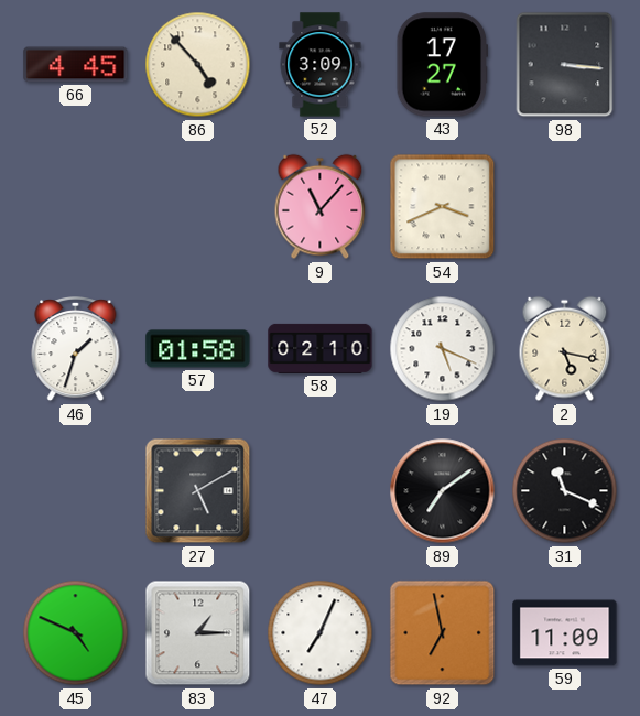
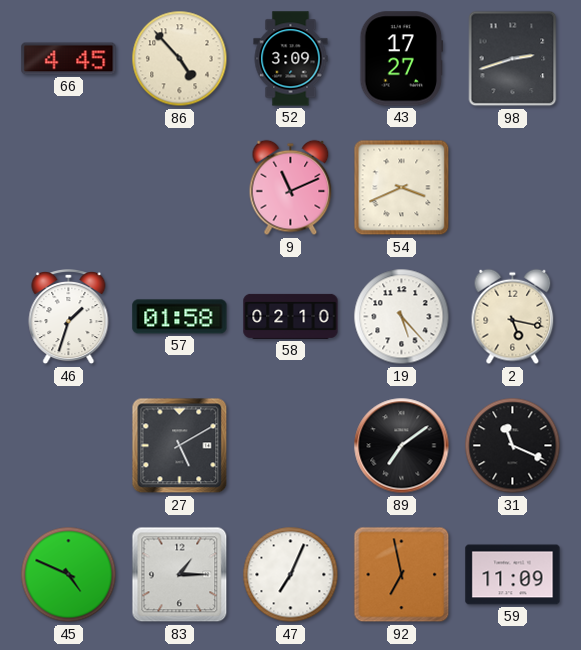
98: 3:16 -> 2:42
9: 11:07 -> 11:11
19: 5:19 -> 5:23
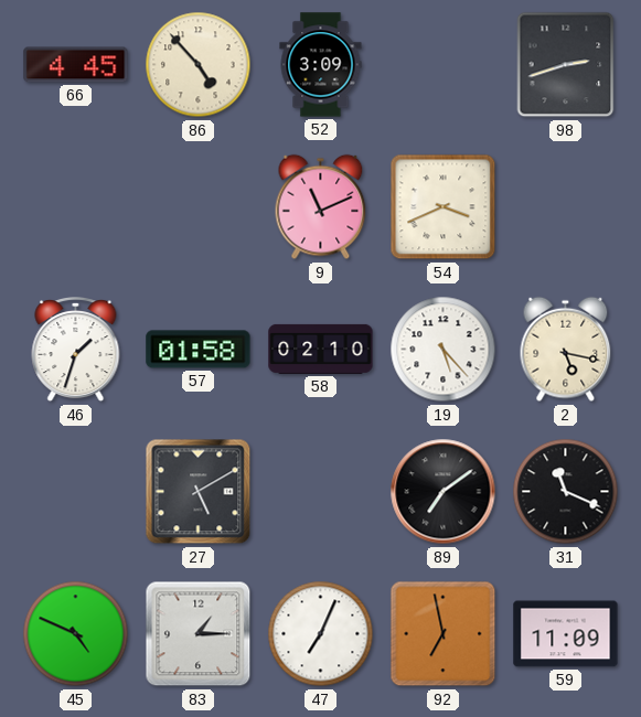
43: 17:27 -> none
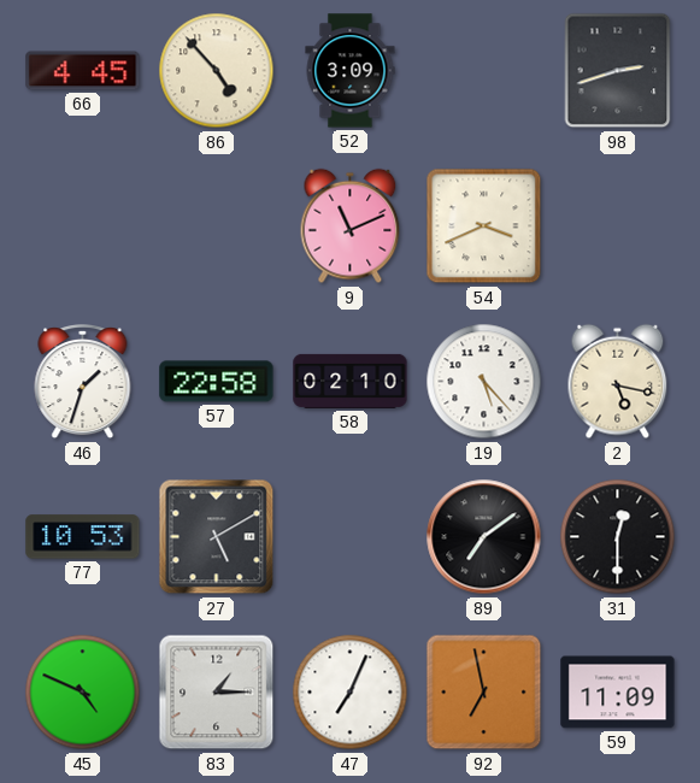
57: 01:58 -> 22:58
77: none -> 10:53
31: 11:19 -> 12:30
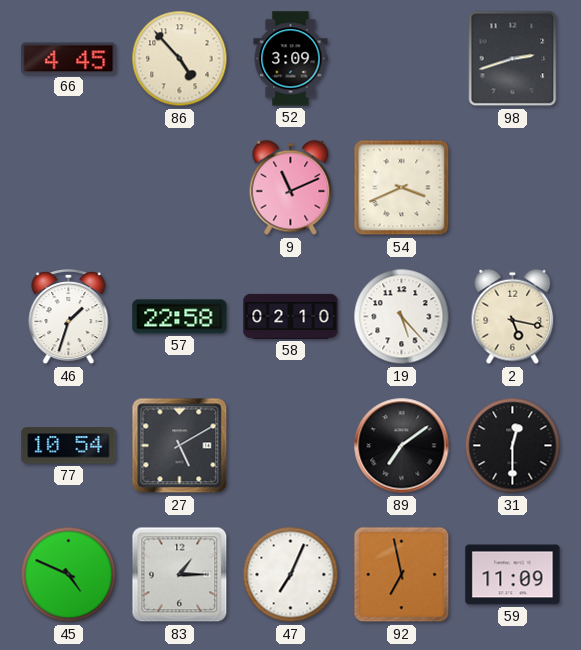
77: 10:53 -> 10:54
